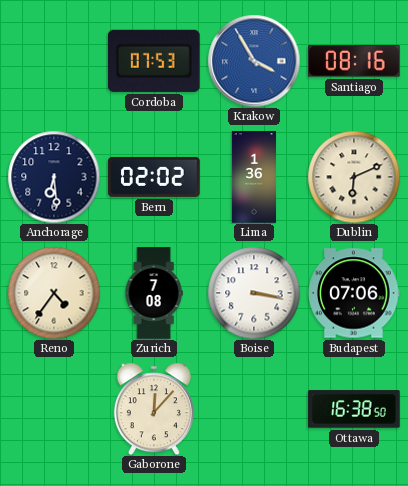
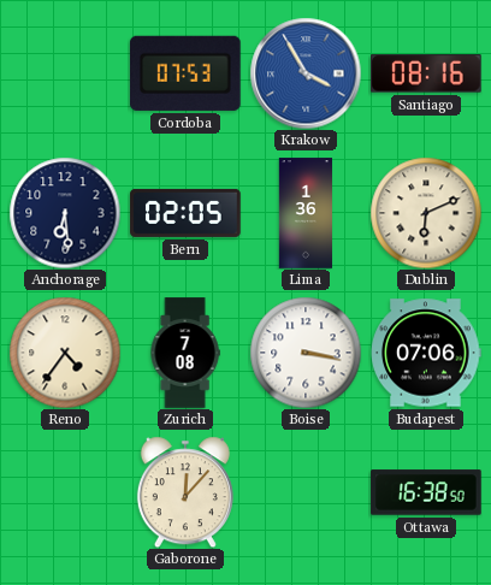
Bern: 02:02 -> 02:05
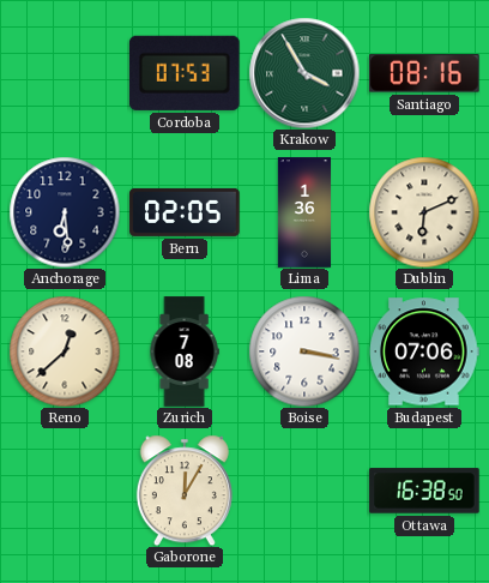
Krakow dial: blue -> green
Reno: 4:36 -> 12:38
Gaborone: 12:07 -> 12:05
